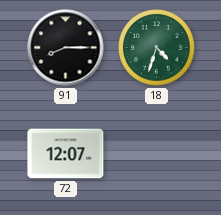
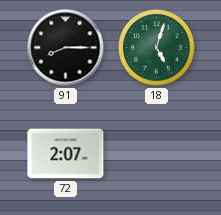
18: 4:33 -> 5:03
72: 12:07 -> 2:07
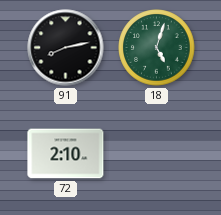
91: 8:15 -> 8:13
72: 2:07 -> 2:10
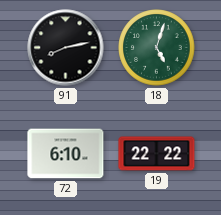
72: 2:10 -> 6:10
19: none -> 22:22
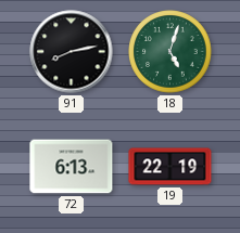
72: 6:10 -> 6:13
19: 22:22 -> 22:19
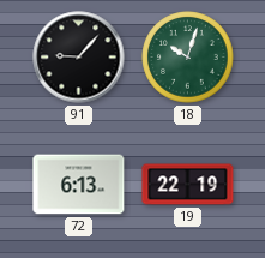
91: 8:13 -> 9:07
18: 5:03 -> 10:03
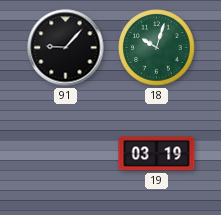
72: 6:13 -> none
19: 22:19 -> 03:19
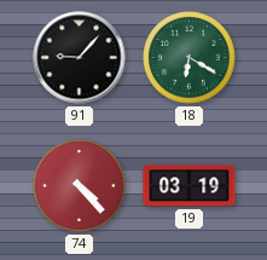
18: 10:03 -> 6:20
74: none -> 4:23
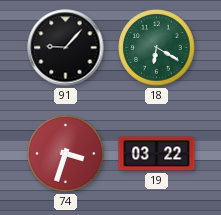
74: 4:23 -> 3:33
19: 03:19 -> 03:22
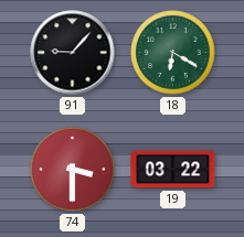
74: 3:33 -> 3:30
